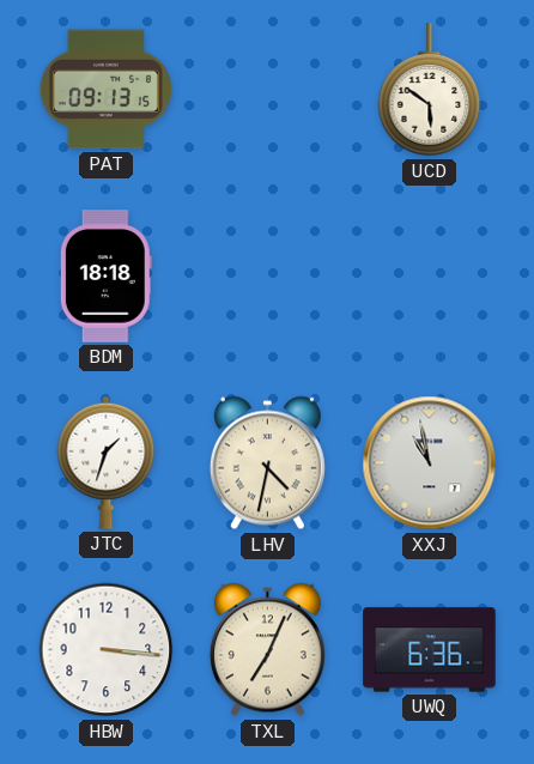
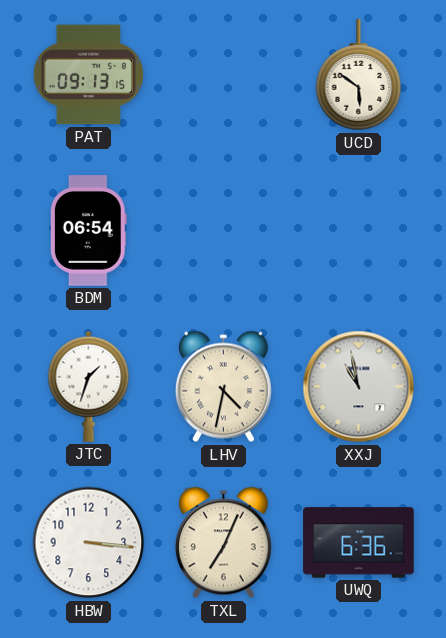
BDM: 18:18 -> 06:54
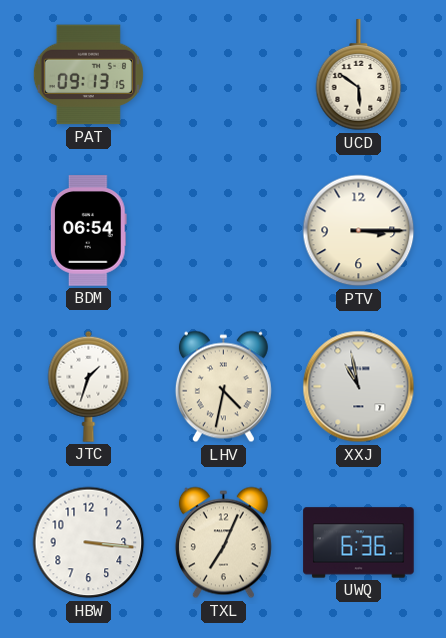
PTV: none -> 3:15
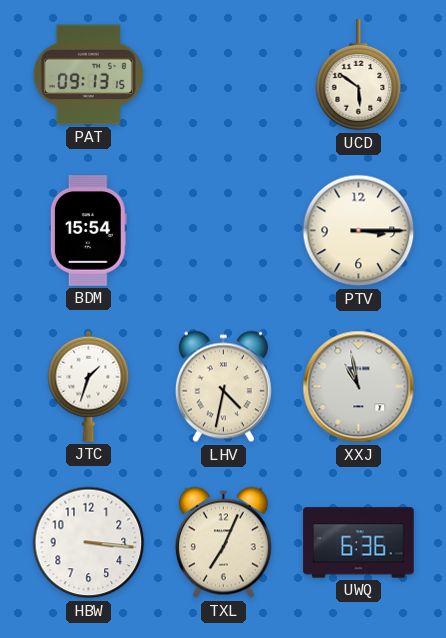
BDM: 06:54 -> 15:54
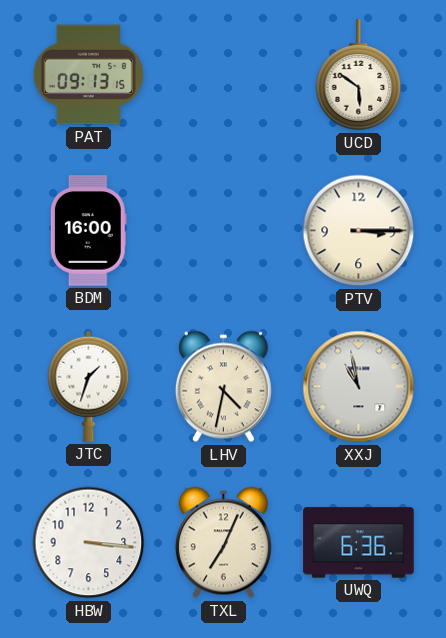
BDM: 15:54 -> 16:00
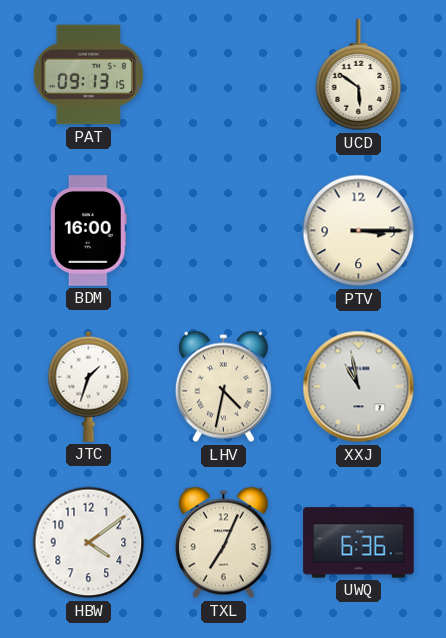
HBW: 3:16 -> 4:09
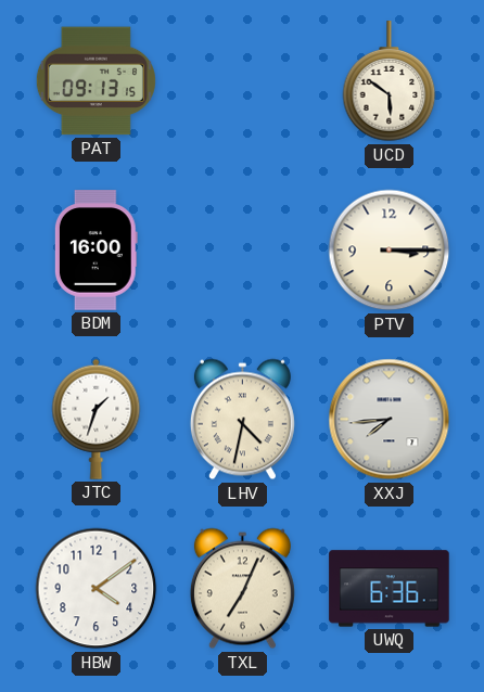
XXJ: 10:58 -> 7:44
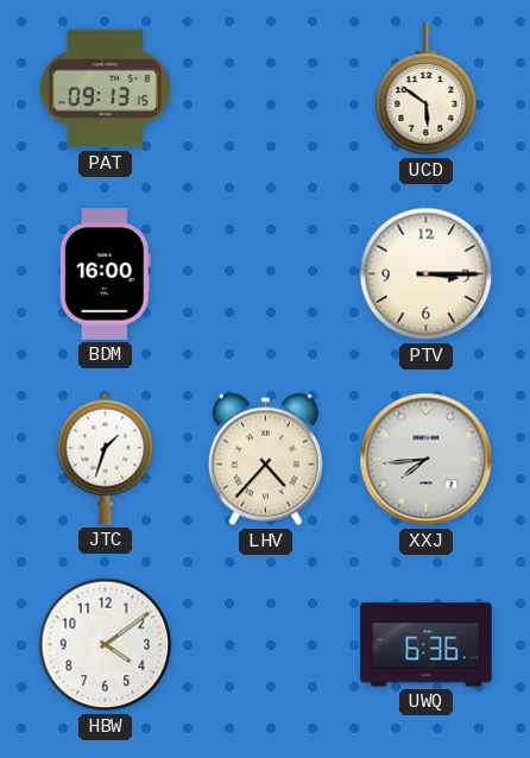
LHV: 4:32 -> 4:37
TXL: 7:04 -> none
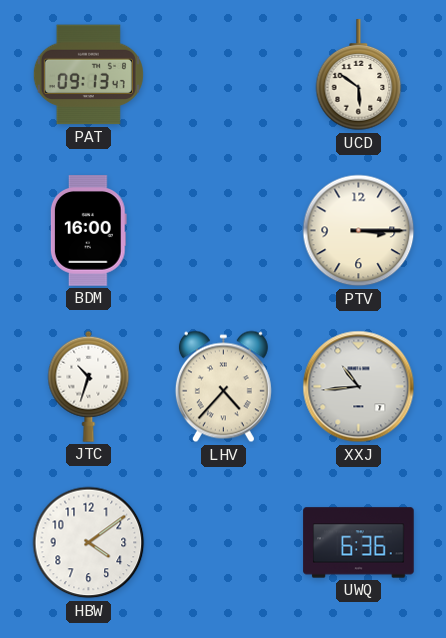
PAT: 09:13:15 -> 09:13:47
JTC: 1:33 -> 10:33
XXJ: 7:44 -> 10:44
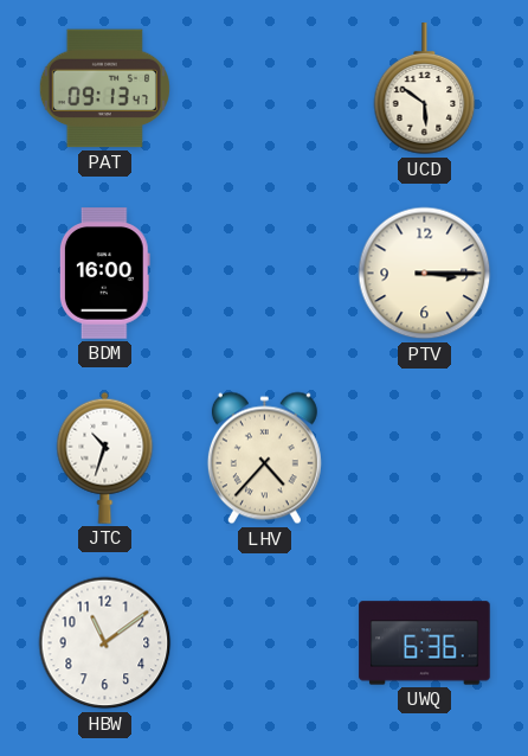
XXJ: 10:44 -> none
HBW: 4:09 -> 11:09
